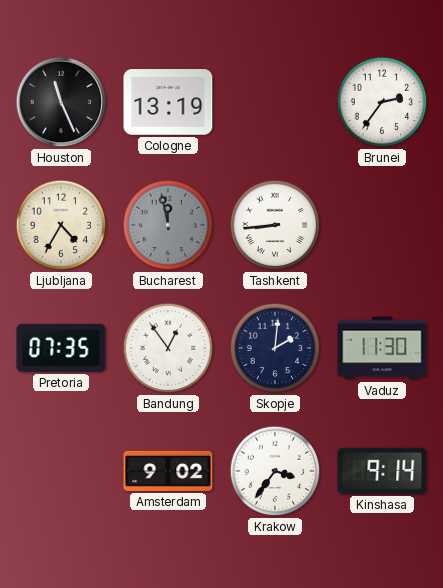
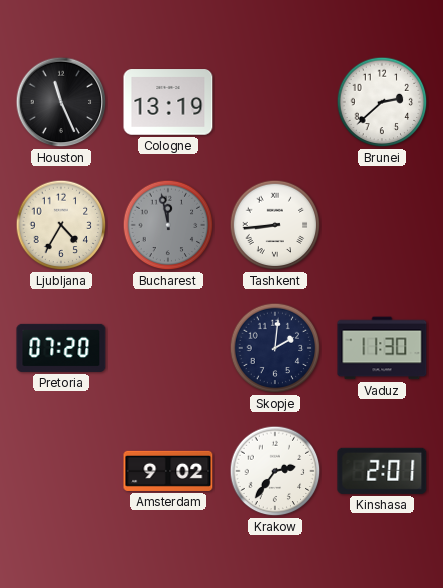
Brunei: 2:36 -> 2:38
Pretoria: 07:35 -> 07:20
Bandung: 12:54 -> none
Krakow: 3:36 -> 2:36
Kinshasa: 9:14 -> 2:01
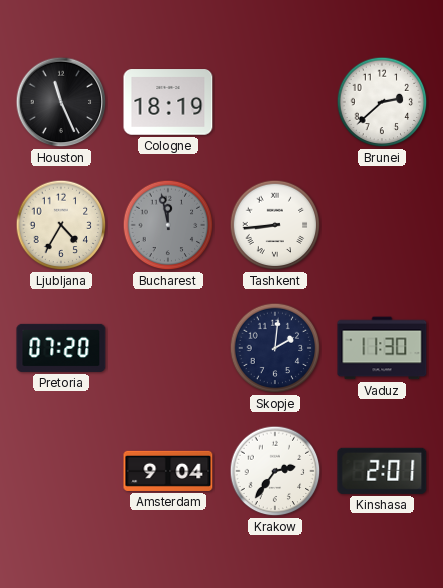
Cologne: 13:19 -> 18:19
Amsterdam: 9:02 -> 9:04
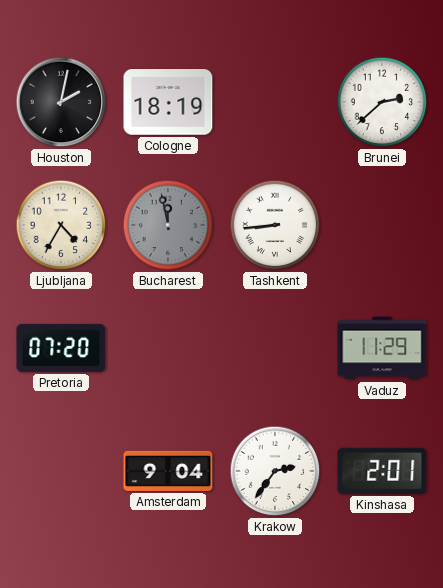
Houston: 11:26 -> 2:02
Skopje: 2:01 -> none
Vaduz: 11:30 -> 11:29
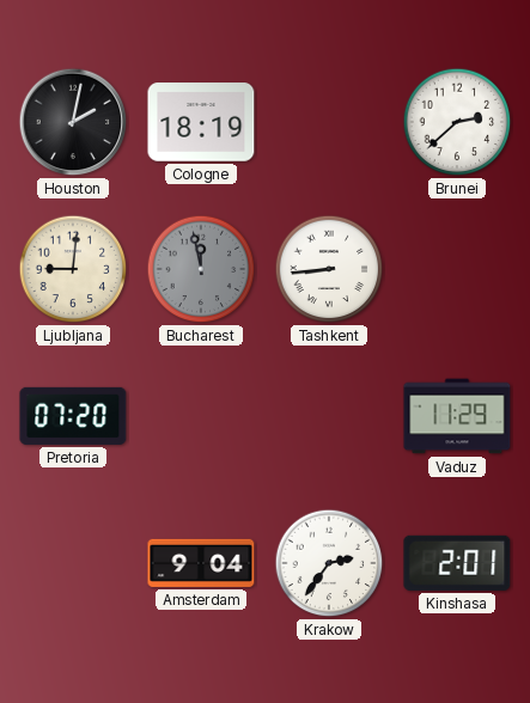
Ljubljana: 4:35 -> 9:01
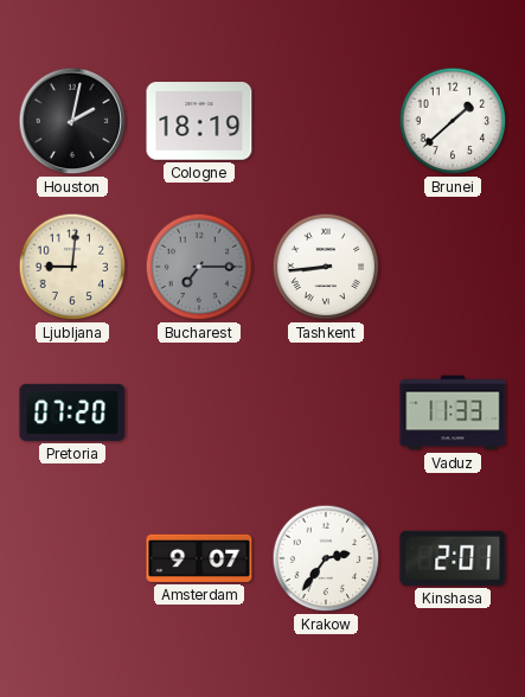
Brunei: 2:38 -> 1:38
Bucharest: 11:58 -> 7:15
Vaduz: 11:29 -> 11:33
Amsterdam: 9:04 -> 9:07
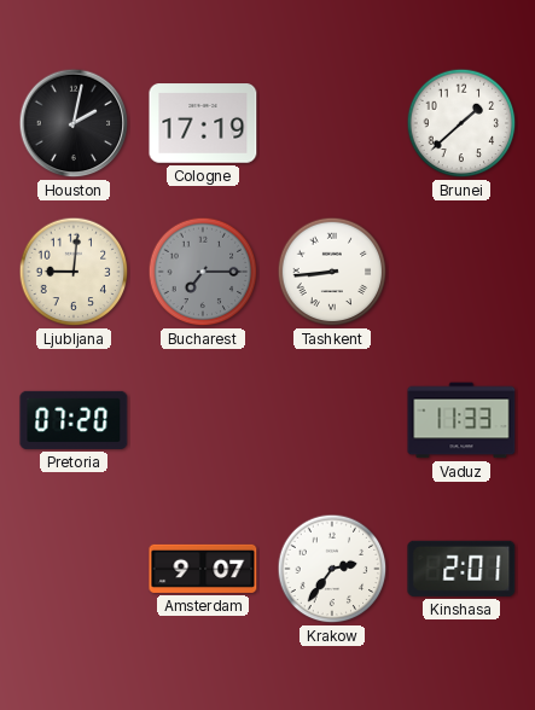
Cologne: 18:19 -> 17:19
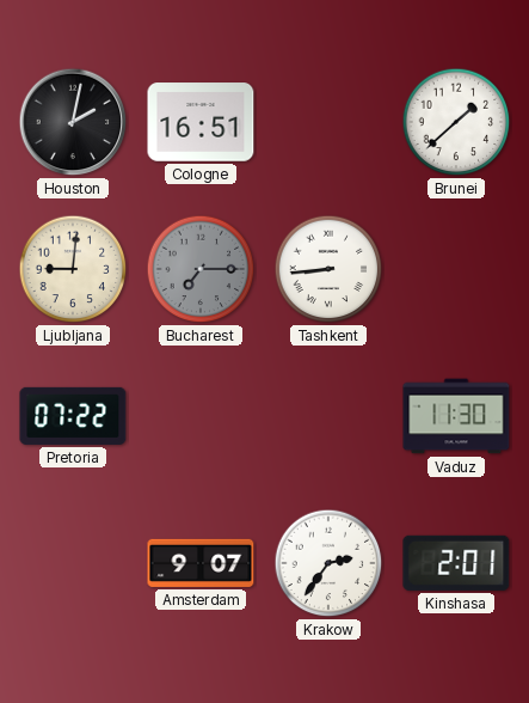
Cologne: 17:19 -> 16:51
Pretoria: 07:20 -> 07:22
Vaduz: 11:33 -> 11:30
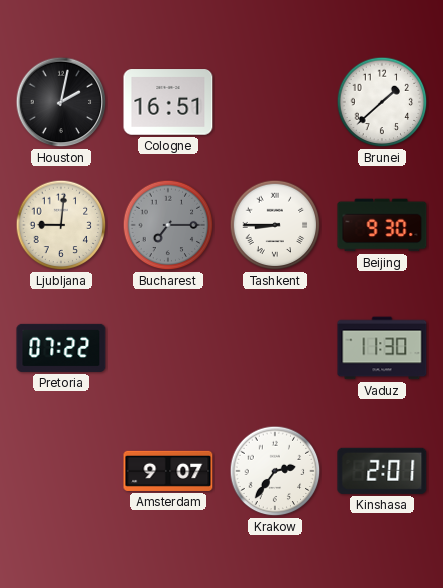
Tashkent: 8:44 -> 8:45
Beijing: none -> 9:30
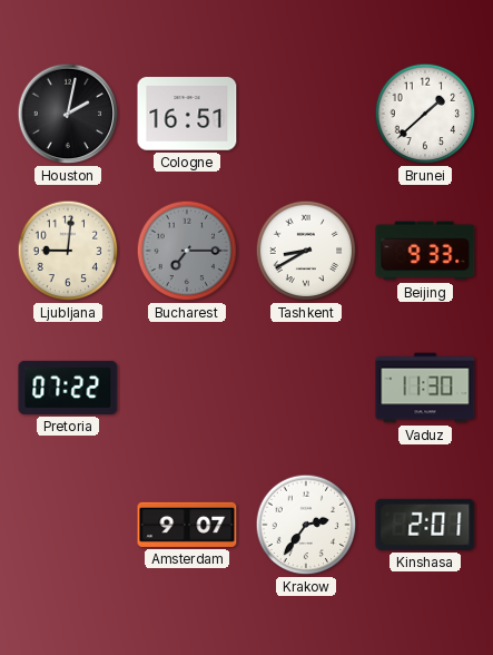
Tashkent: 8:45 -> 8:40
Beijing: 9:30 -> 9:33
